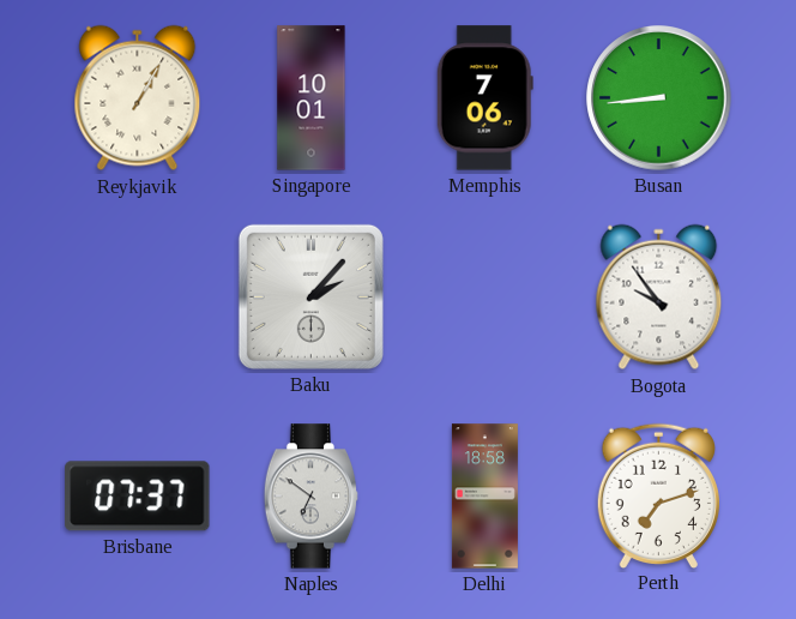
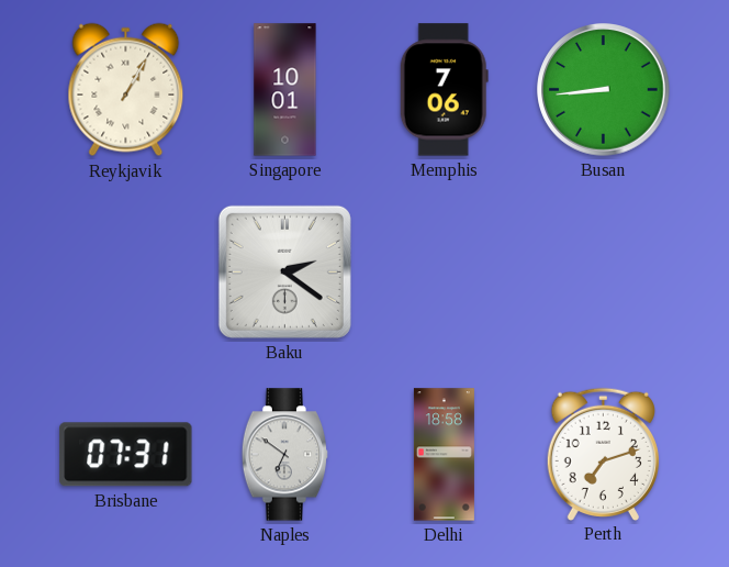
Baku: 2:07 -> 2:21
Bogota: 9:54 -> none
Brisbane: 07:37 -> 07:31
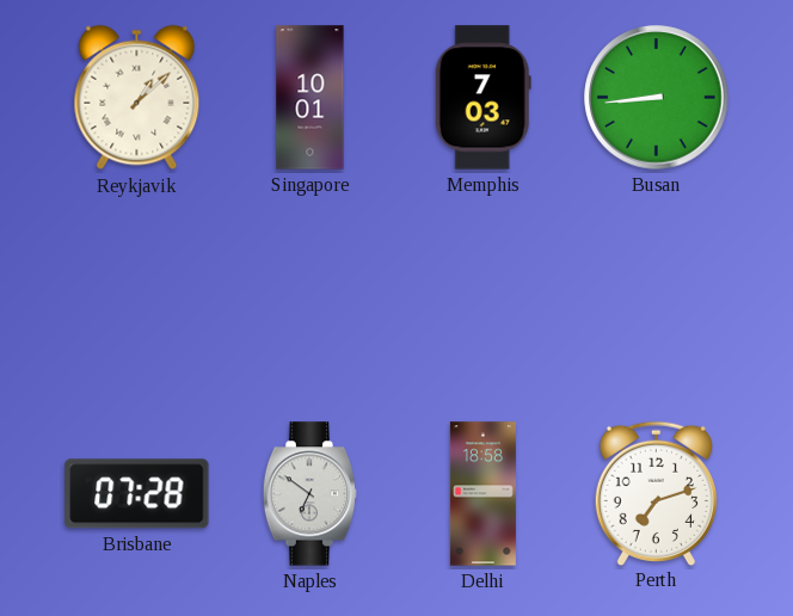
Reykjavik: 1:05 -> 1:08
Memphis: 7:06 -> 7:03
Baku: 2:21 -> none
Brisbane: 07:31 -> 07:28
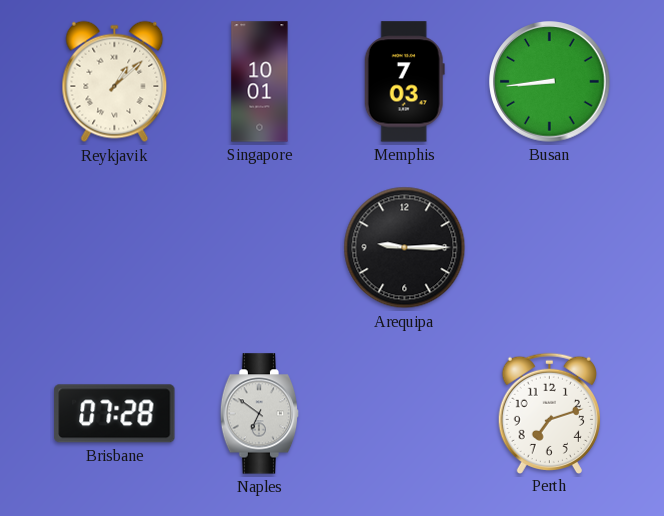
Arequipa: none -> 9:15
Delhi: 18:58 -> none
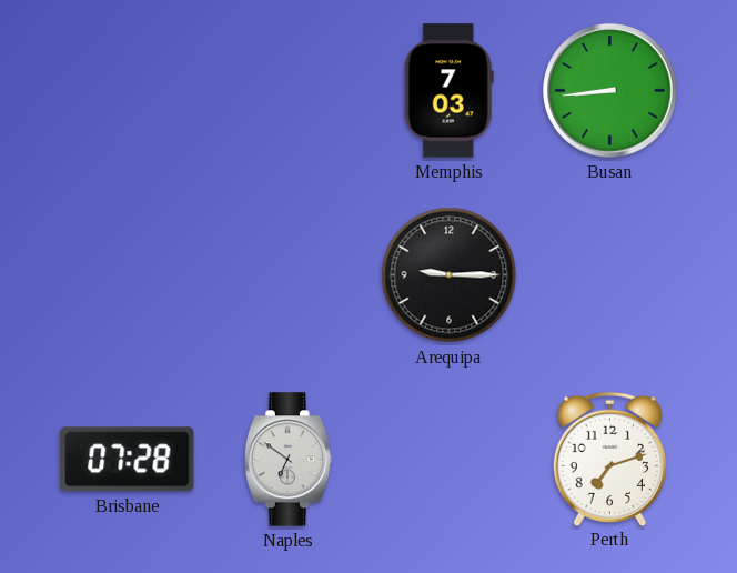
Reykjavik: 1:08 -> none
Singapore: 10:01 -> none
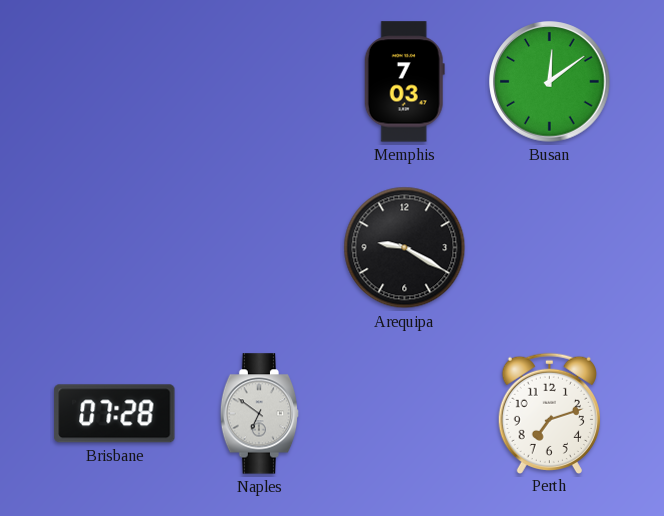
Busan: 8:44 -> 12:09
Arequipa: 9:15 -> 9:20
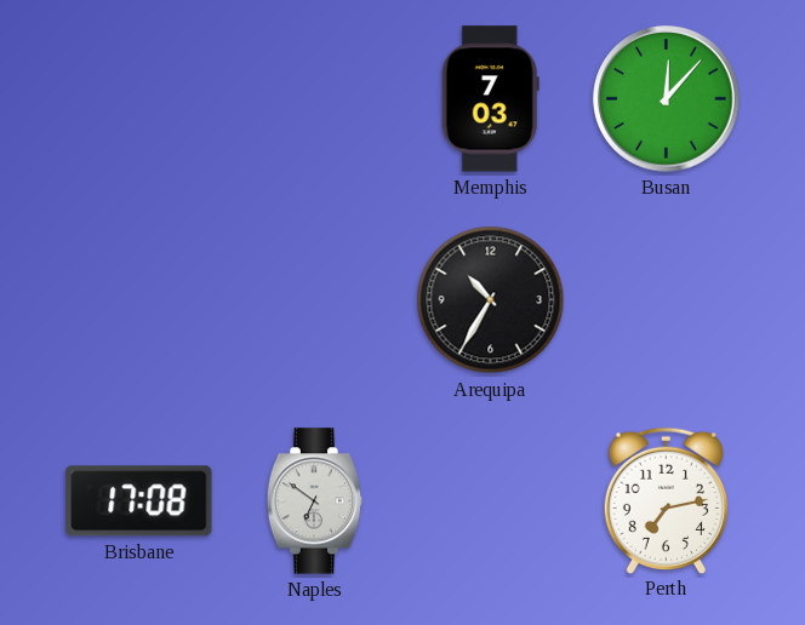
Busan: 12:09 -> 12:07
Arequipa: 9:20 -> 10:35
Brisbane: 07:28 -> 17:08
Perth: 7:12 -> 7:13
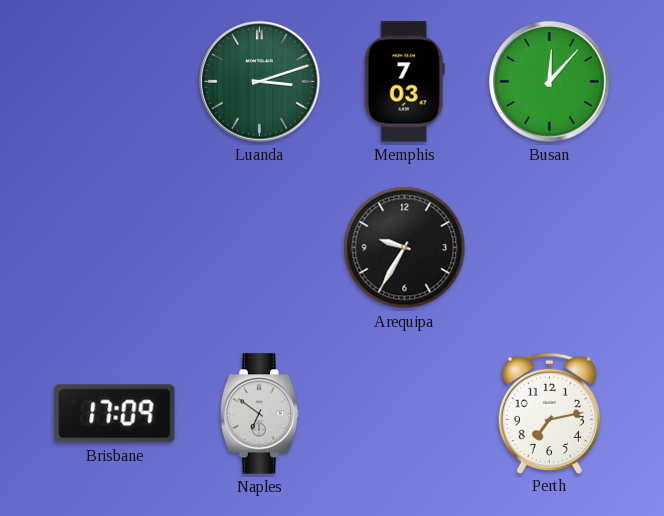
Luanda: none -> 3:12
Arequipa: 10:35 -> 9:35
Brisbane: 17:08 -> 17:09
